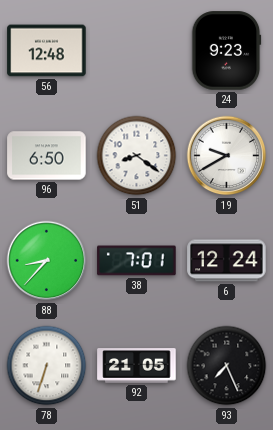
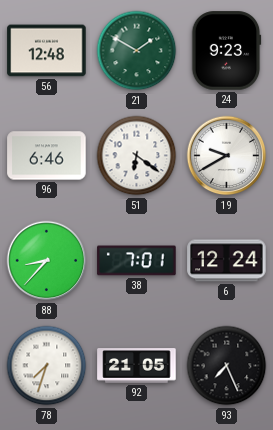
21: none -> 1:50
96: 6:50 -> 6:46
51: 8:21 -> 6:21
78: 6:33 -> 7:33
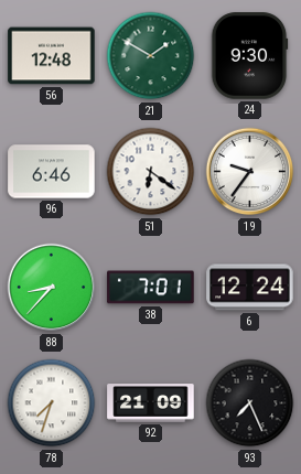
24: 9:23 -> 9:30
19: 9:40 -> 9:36
92: 21:05 -> 21:09
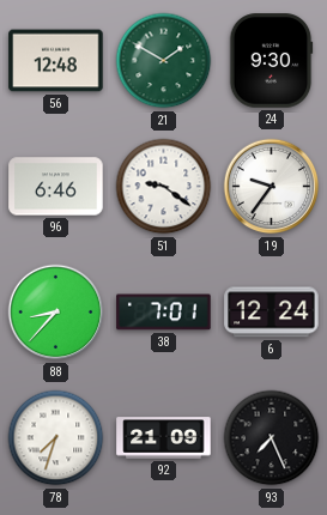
51: 6:21 -> 9:21
